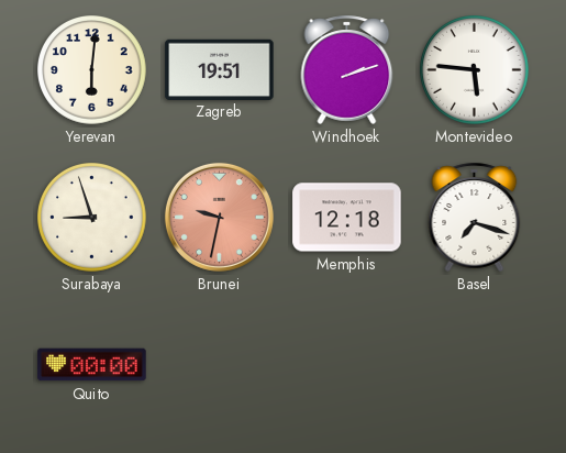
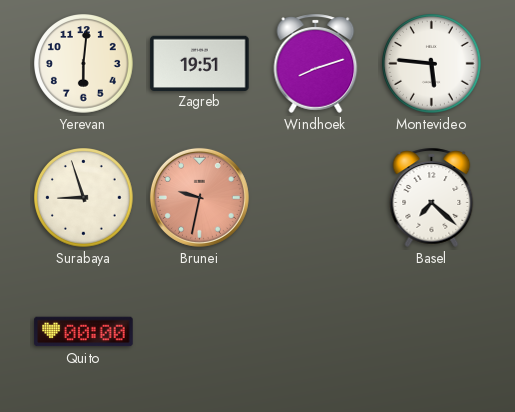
Windhoek: 2:12 -> 8:12
Memphis: 12:18 -> none
Basel: 7:18 -> 7:22
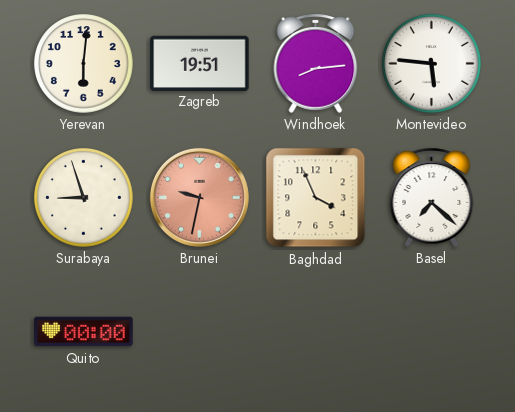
Windhoek: 8:12 -> 8:14
Baghdad: none -> 3:56
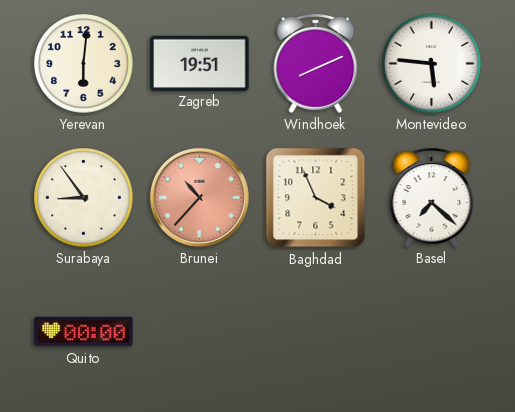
Windhoek: 8:14 -> 8:11
Surabaya: 8:57 -> 8:54
Brunei: 9:32 -> 10:37
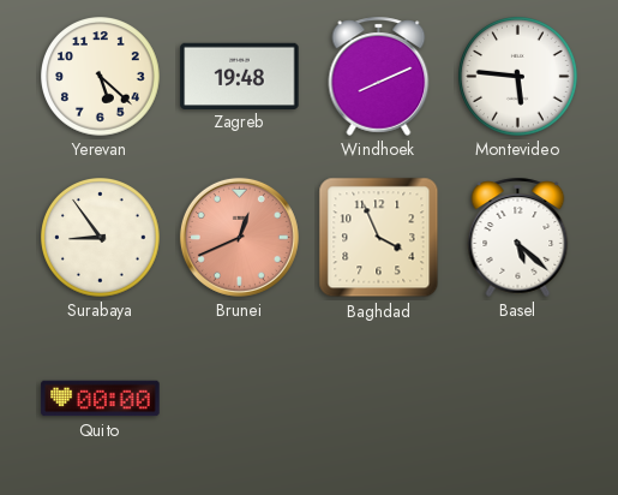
Yerevan: 6:01 -> 5:22
Zagreb: 19:51 -> 19:48
Brunei: 10:37 -> 12:41
Basel: 7:22 -> 5:22
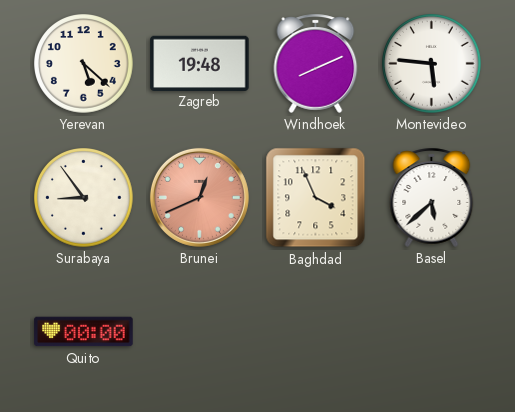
Basel: 5:22 -> 5:38
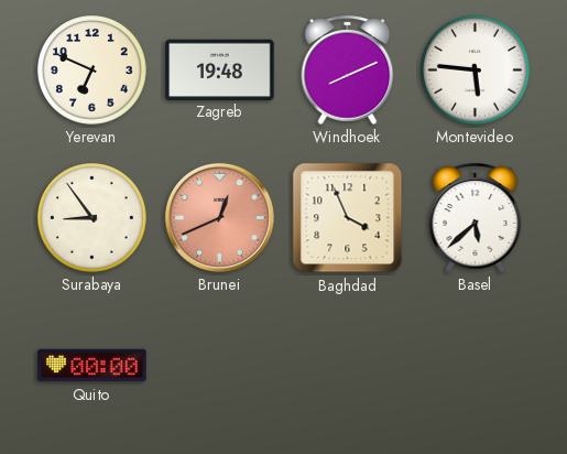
Yerevan: 5:22 -> 6:49
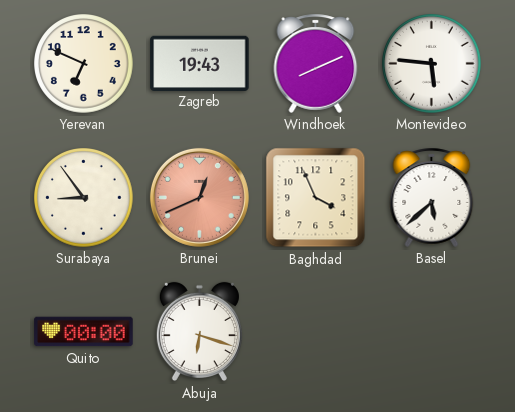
Zagreb: 19:48 -> 19:43
Abuja: none -> 6:18
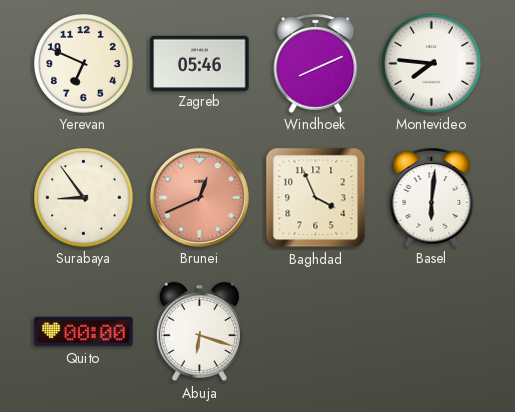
Zagreb: 19:43 -> 05:46
Montevideo: 5:46 -> 7:46
Basel: 5:38 -> 6:01
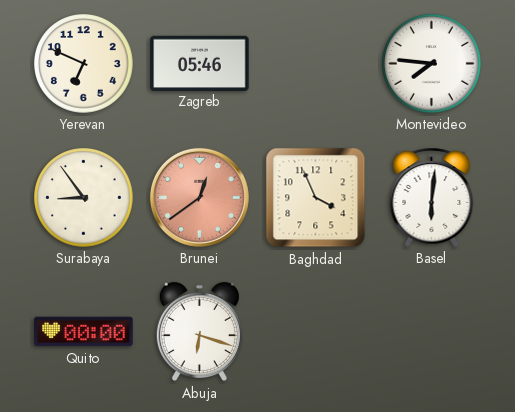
Windhoek: 8:11 -> none
Brunei: 12:41 -> 12:39
